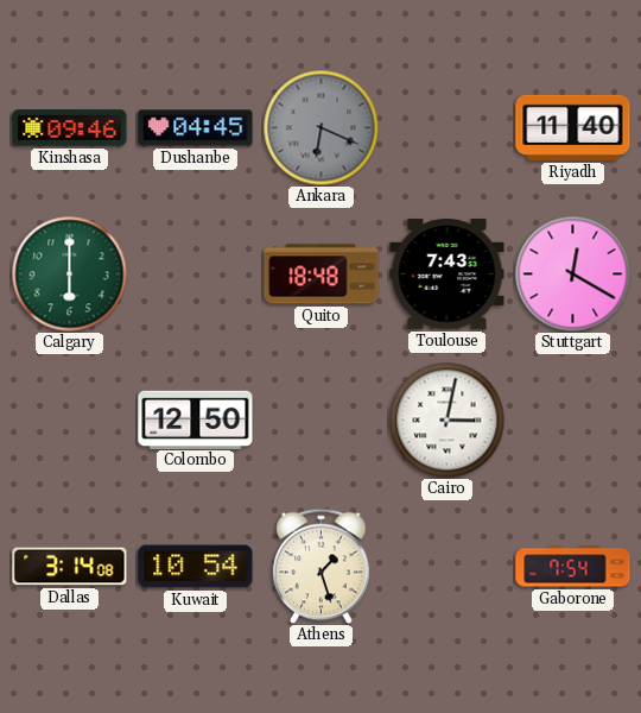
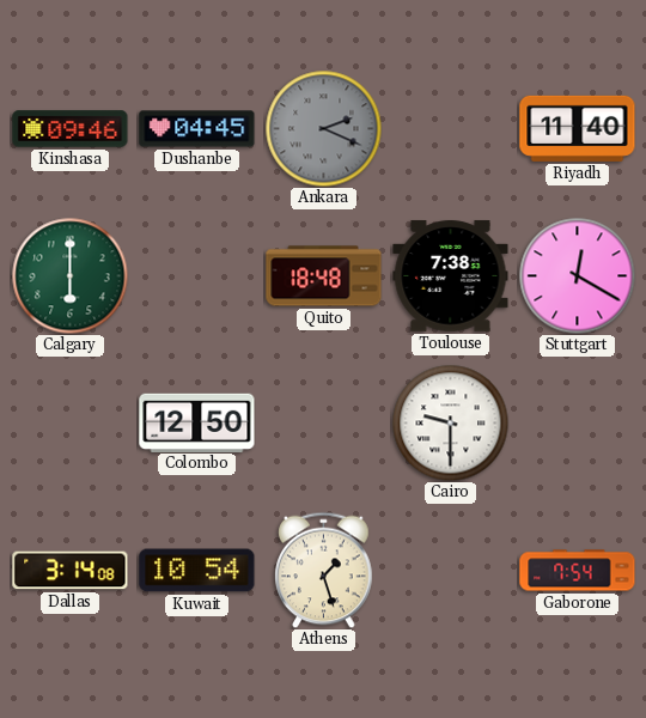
Ankara: 6:19 -> 2:19
Toulouse: 7:43 -> 7:38
Cairo: 3:02 -> 9:30
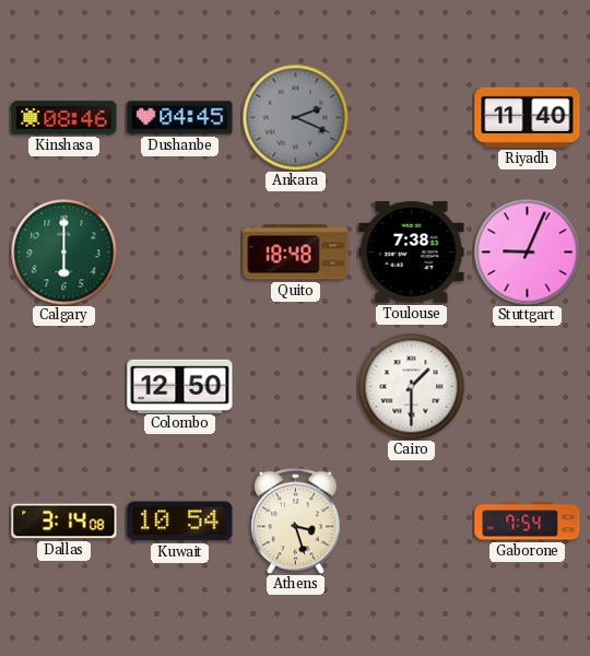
Kinshasa: 09:46 -> 08:46
Stuttgart: 12:20 -> 9:04
Cairo: 9:30 -> 1:30
Athens: 1:27 -> 3:27
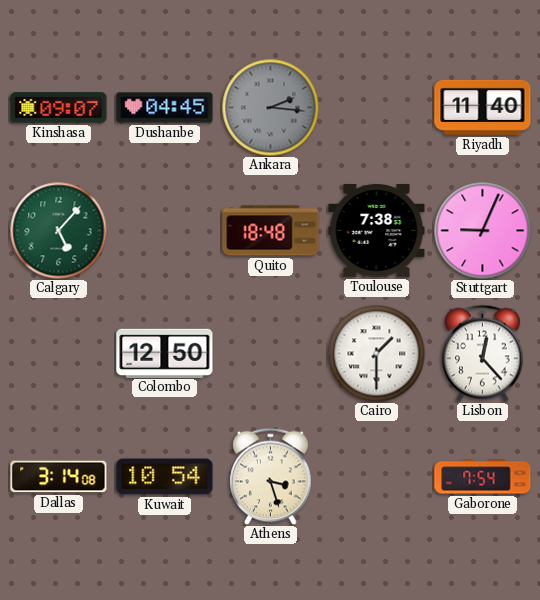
Kinshasa: 08:46 -> 09:07
Ankara: 2:19 -> 2:16
Calgary: 6:00 -> 5:07
Lisbon: none -> 12:23
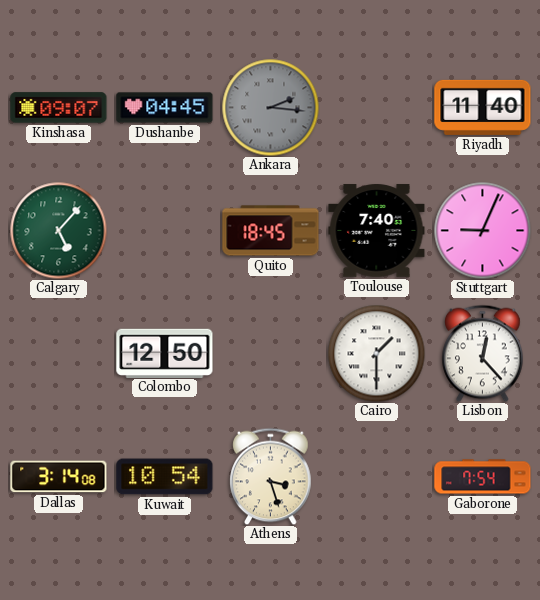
Quito: 18:48 -> 18:45
Toulouse: 7:38 -> 7:40
